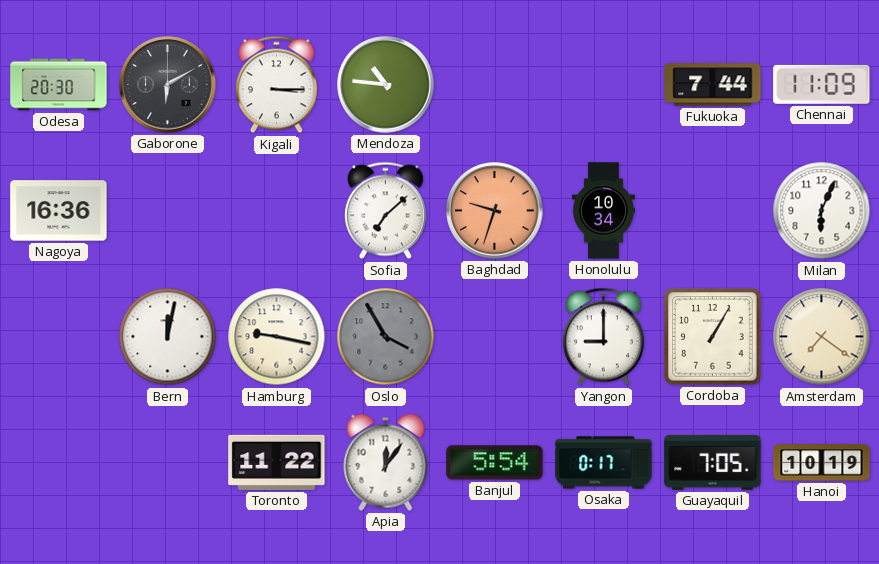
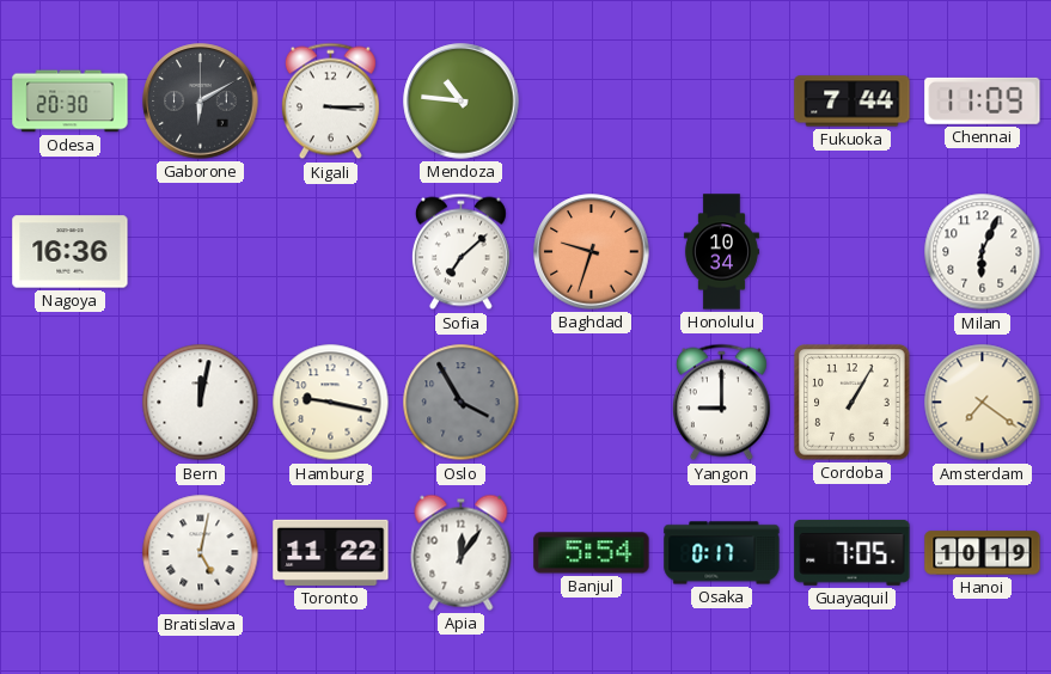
Bratislava: none -> 5:02
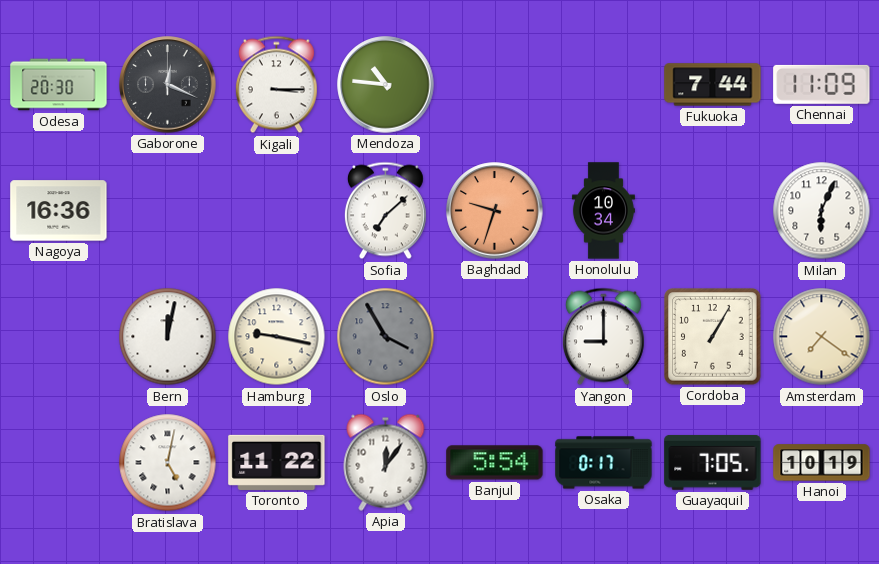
Gaborone: 6:10 -> 12:19
